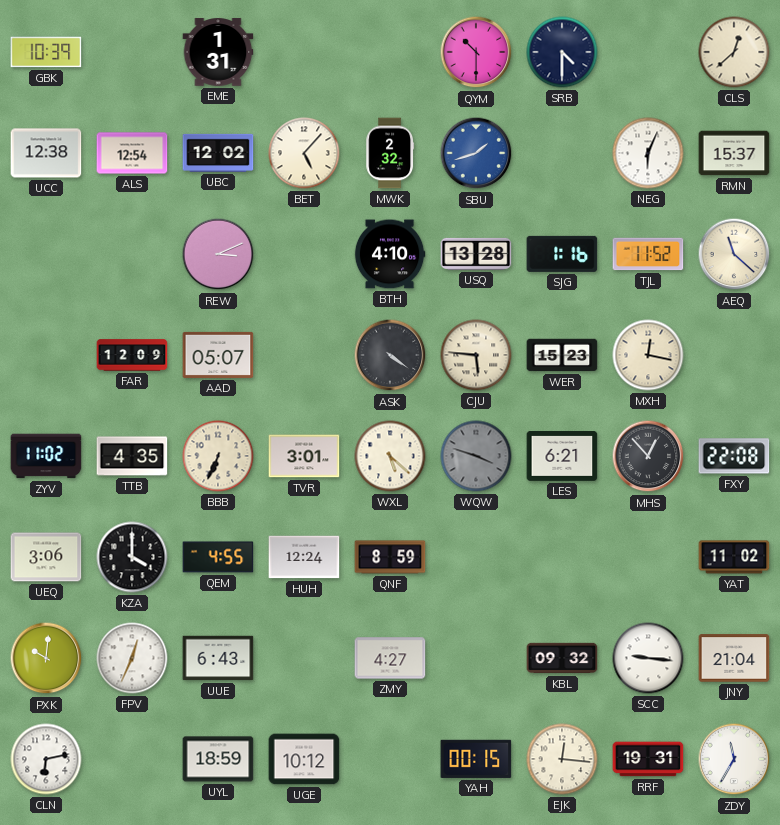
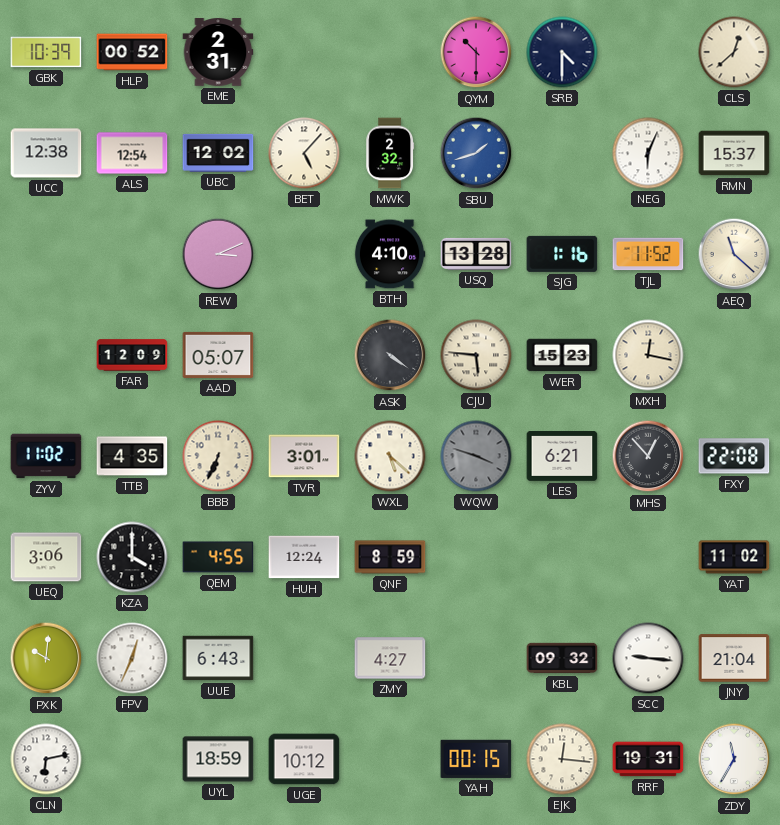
HLP: none -> 00:52
EME: 1:31 -> 2:31
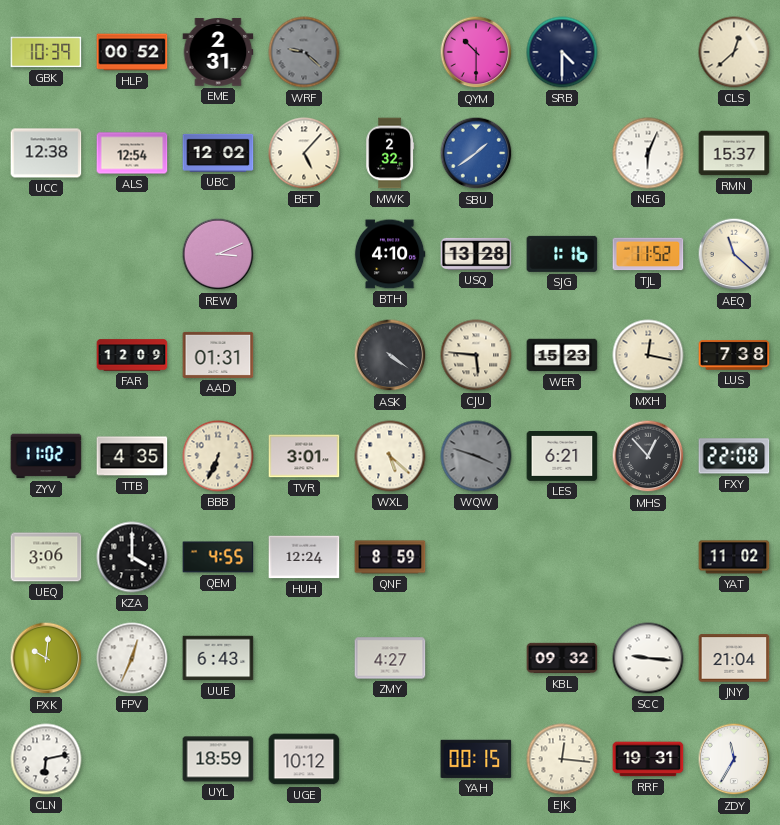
WRF: none -> 9:22
SBU: 1:42 -> 1:39
AAD: 05:07 -> 01:31
LUS: none -> 7:38
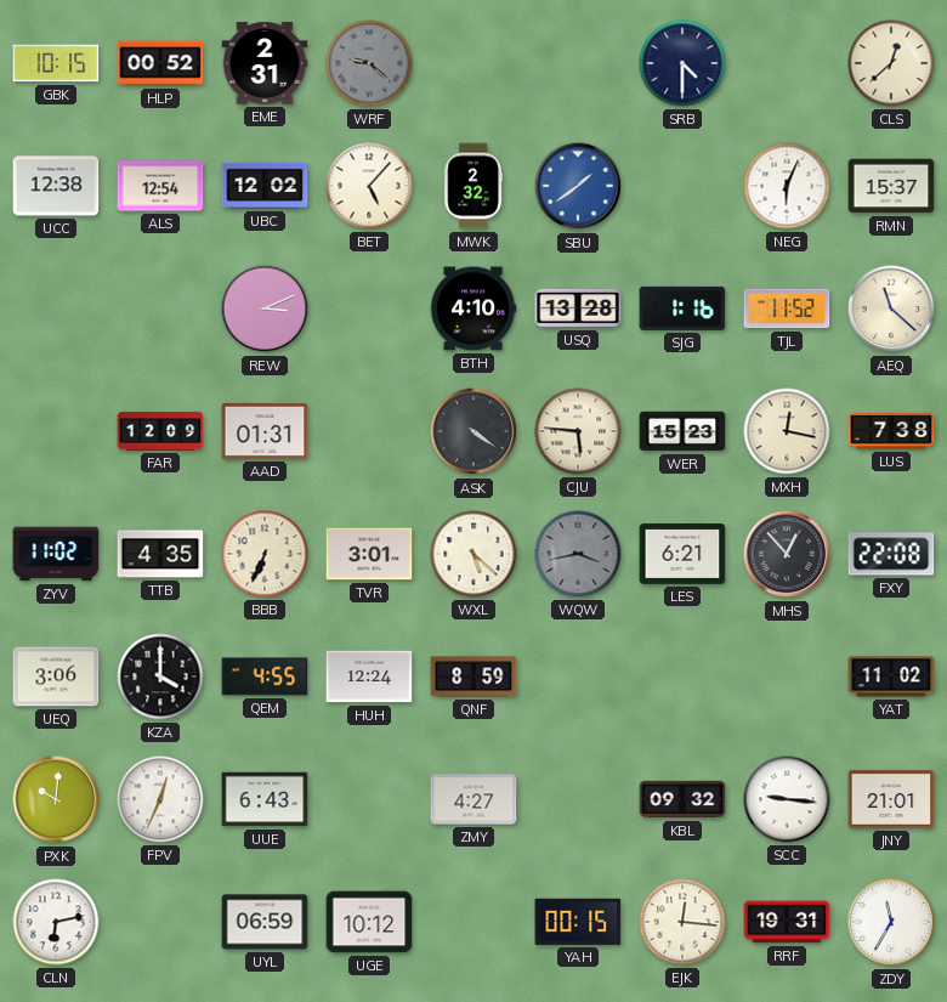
GBK: 10:39 -> 10:15
QYM: 10:30 -> none
WQW: 3:48 -> 3:43
JNY: 21:04 -> 21:01
UYL: 18:59 -> 06:59
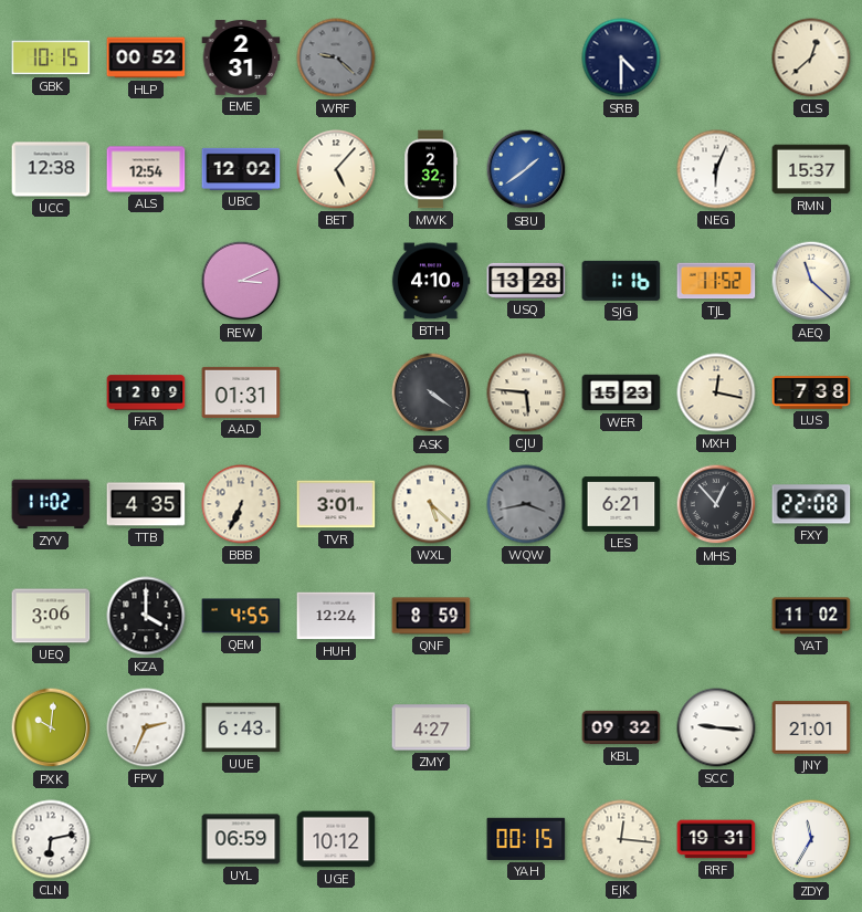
FPV: 12:34 -> 2:34
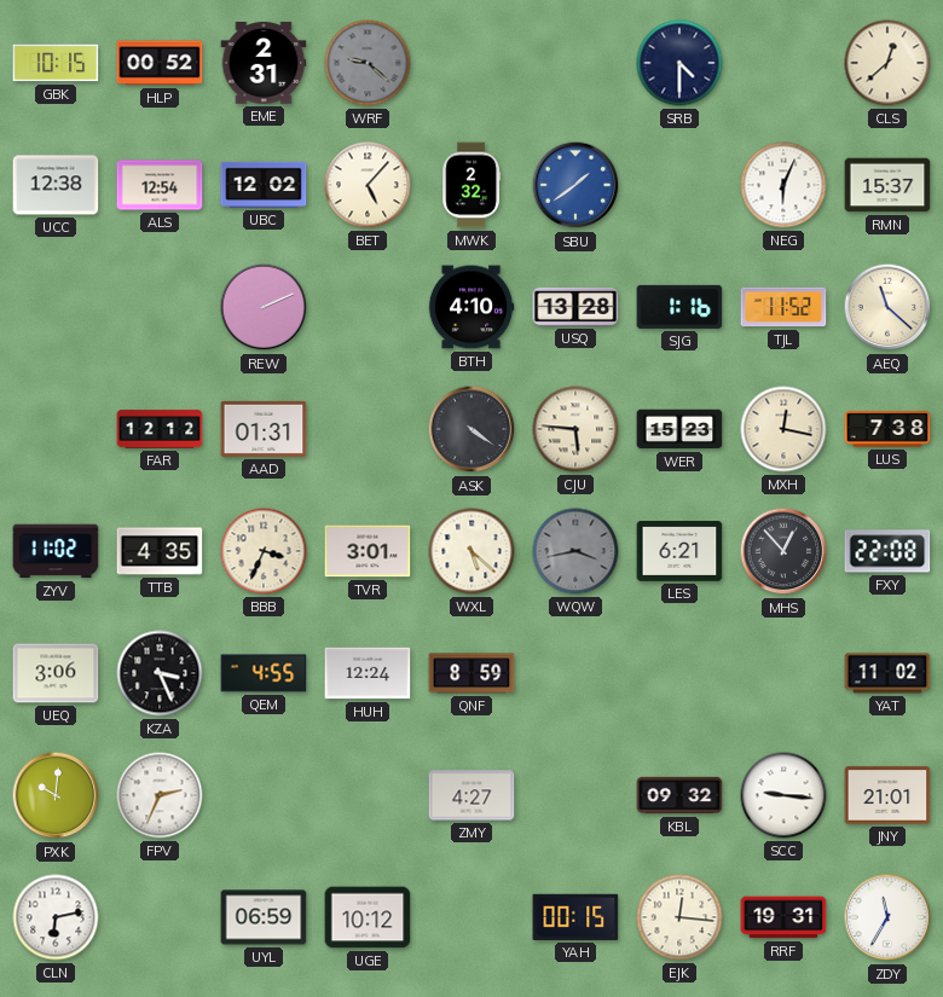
REW: 3:11 -> 2:11
FAR: 12:09 -> 12:12
BBB: 6:34 -> 3:34
KZA: 4:00 -> 3:26
UUE: 6:43 -> none
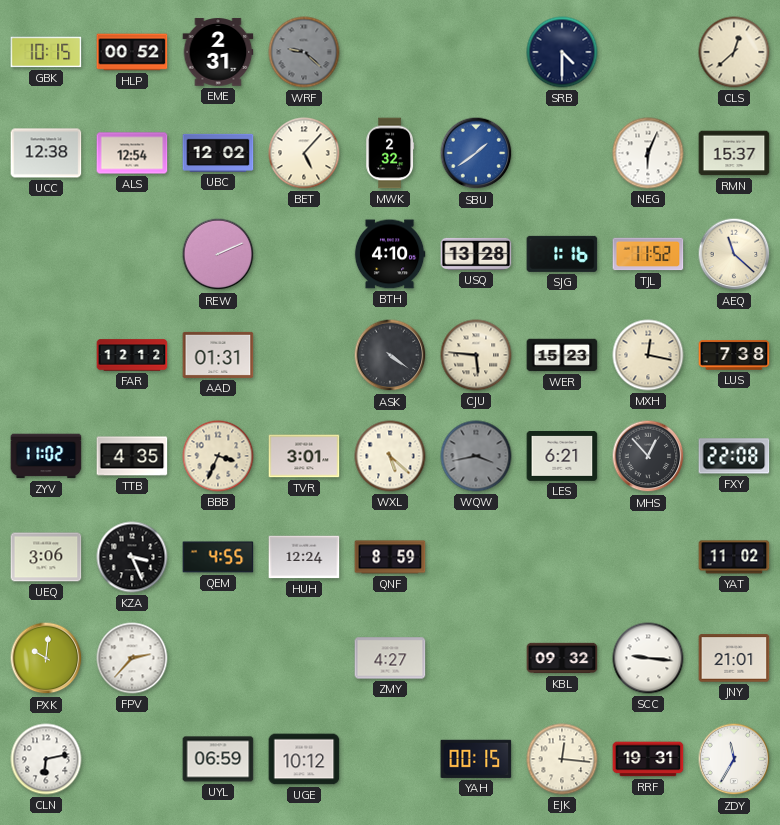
FPV: 2:34 -> 2:37
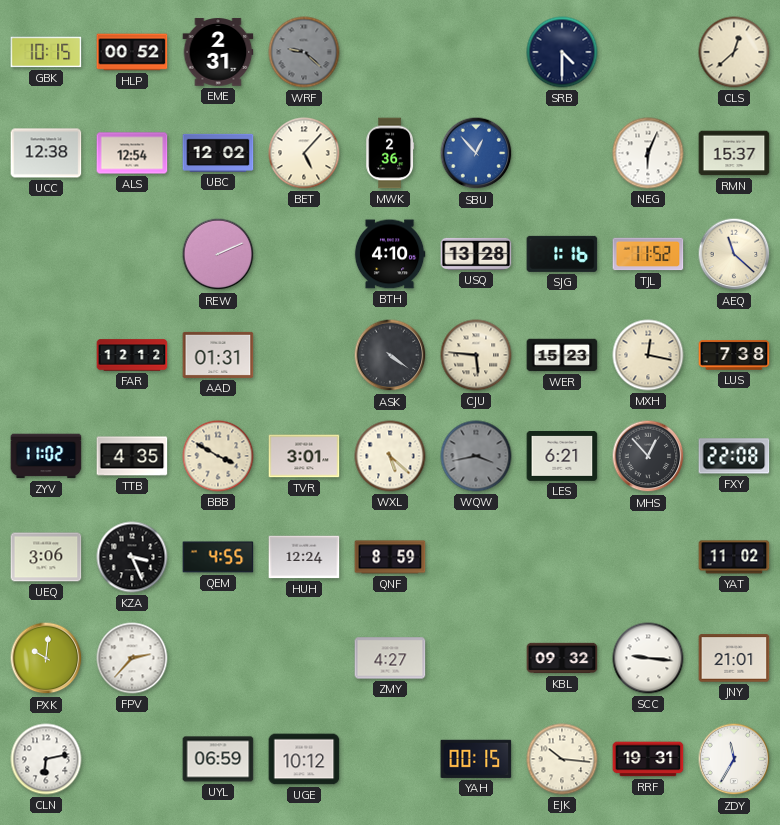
MWK: 2:32 -> 2:36
SBU: 1:39 -> 12:53
BBB: 3:34 -> 3:50
EJK: 12:16 -> 10:16
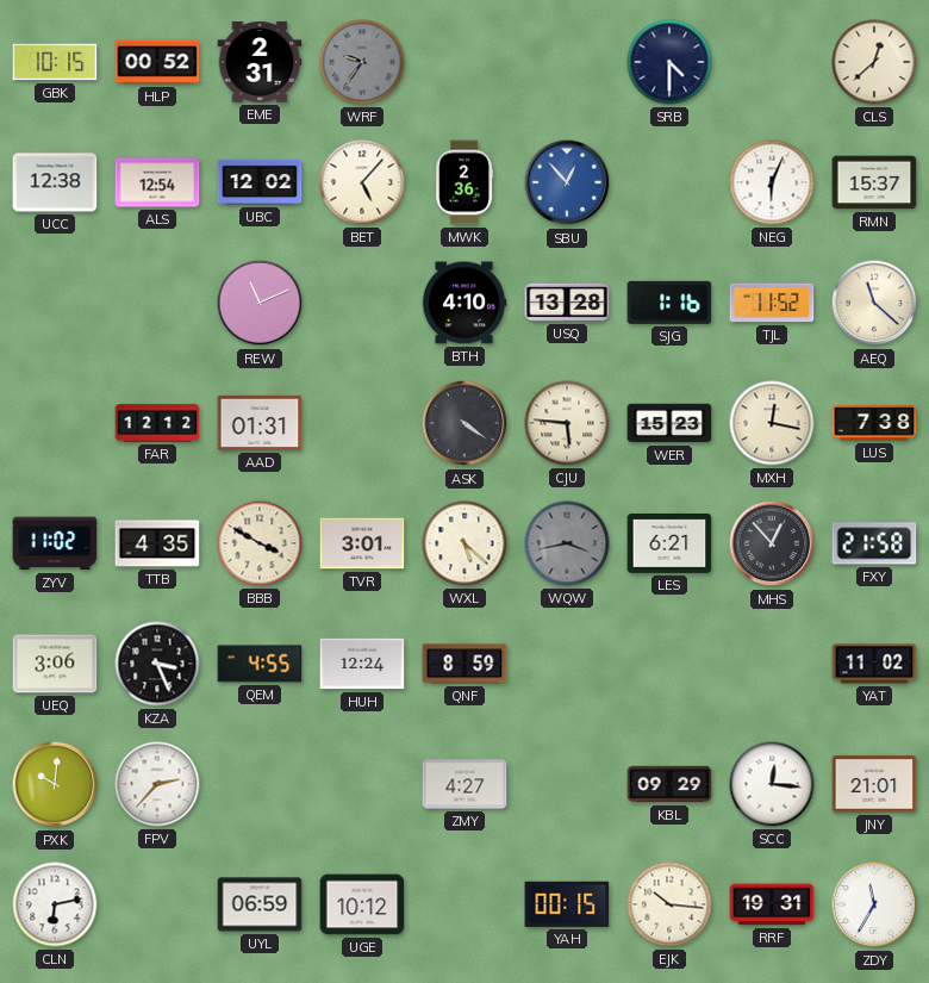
WRF: 9:22 -> 9:36
REW: 2:11 -> 11:11
FXY: 22:08 -> 21:58
KBL: 09:32 -> 09:29
SCC: 9:16 -> 12:16
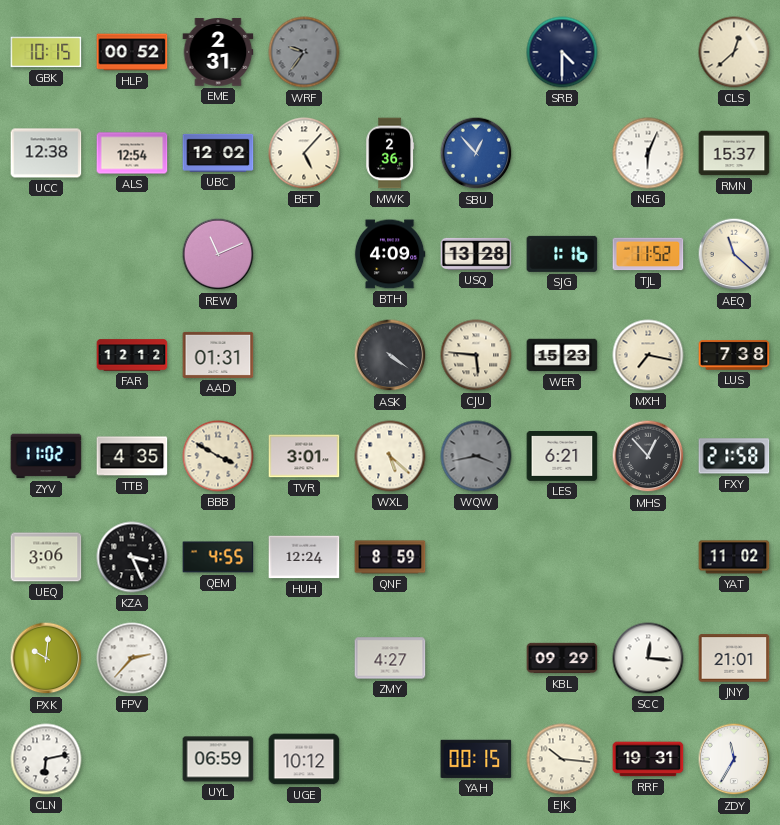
BTH: 4:10 -> 4:09
MXH: 12:17 -> 7:17
